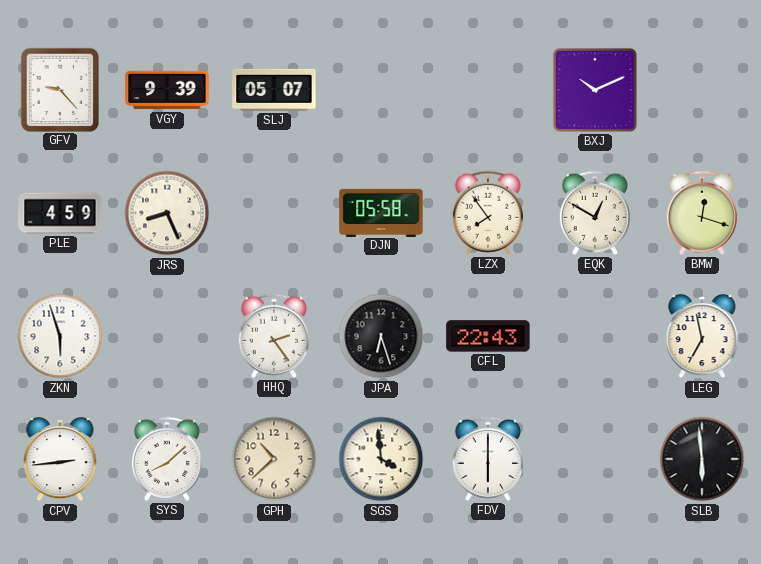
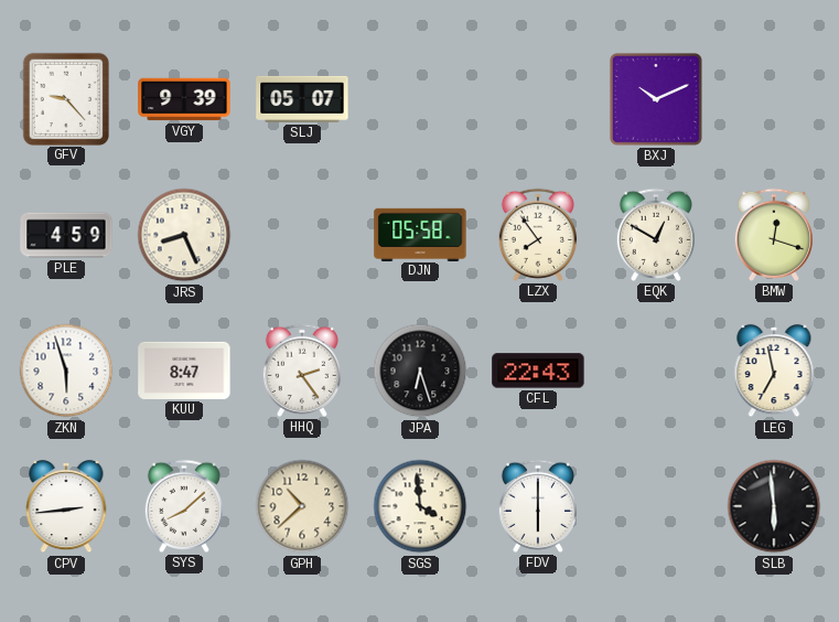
KUU: none -> 8:47
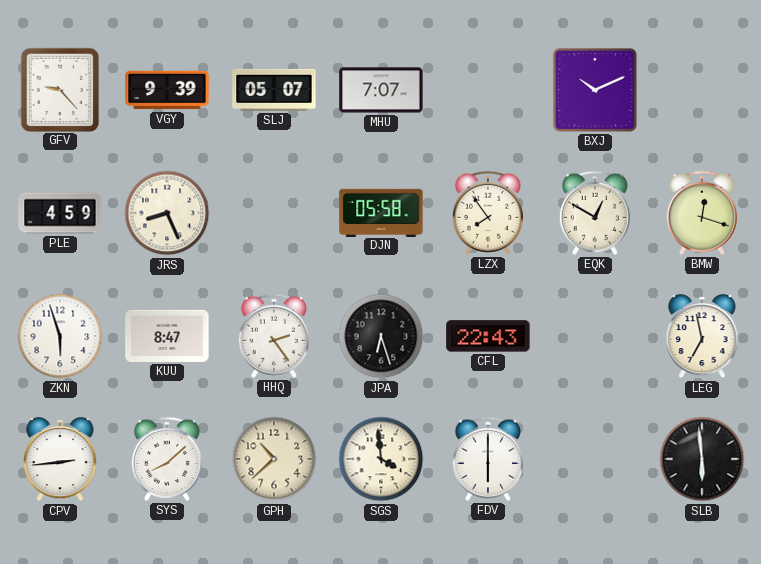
MHU: none -> 7:07
